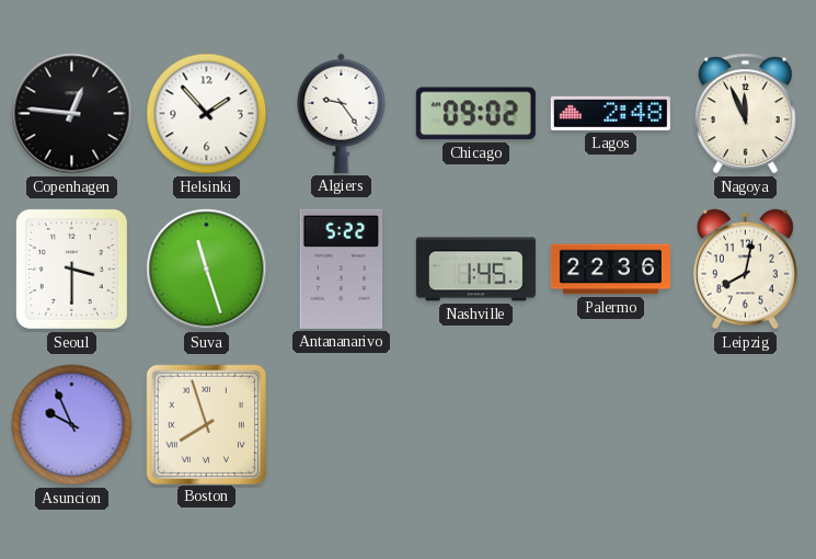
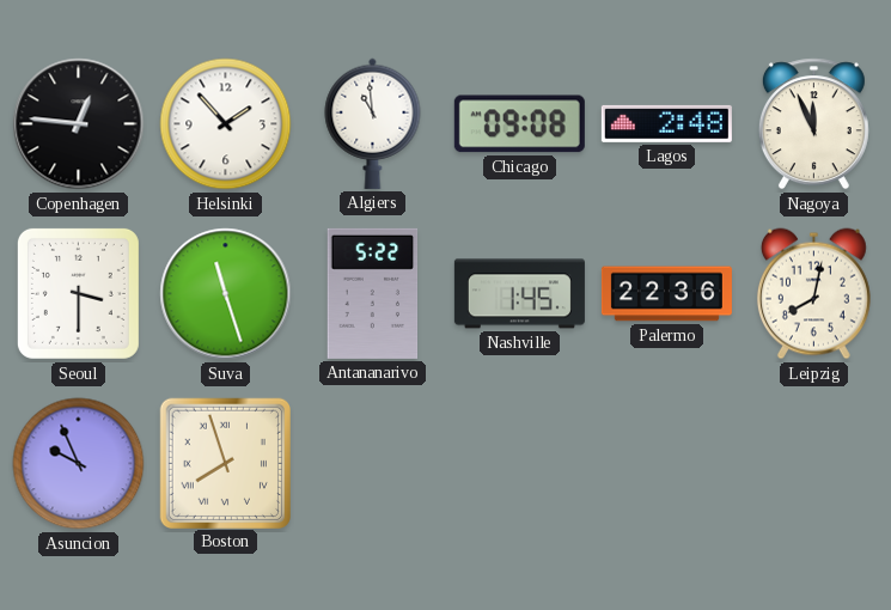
Algiers: 9:24 -> 10:59
Chicago: 09:02 -> 09:08
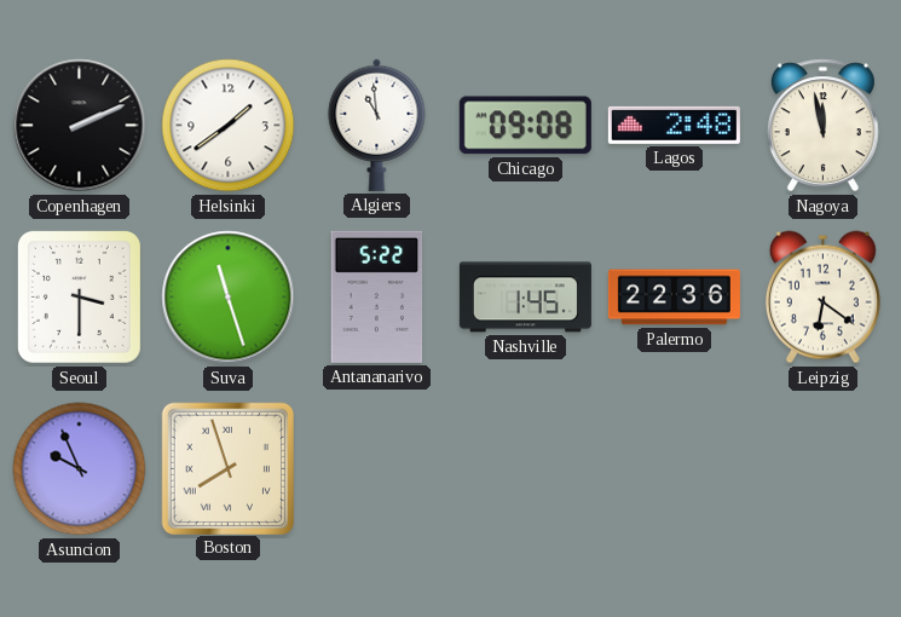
Copenhagen: 12:46 -> 2:11
Helsinki: 1:53 -> 1:39
Nagoya: 11:56 -> 11:58
Leipzig: 8:02 -> 6:21
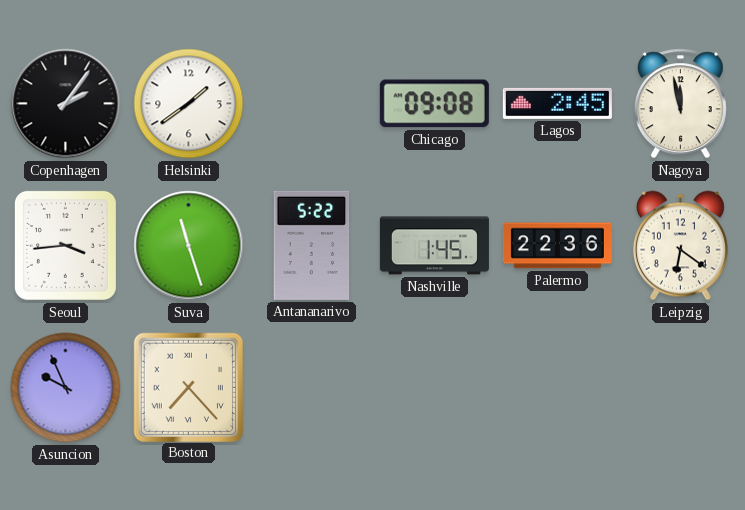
Copenhagen: 2:11 -> 2:06
Algiers: 10:59 -> none
Lagos: 2:48 -> 2:45
Seoul: 3:30 -> 3:44
Boston: 7:57 -> 7:23
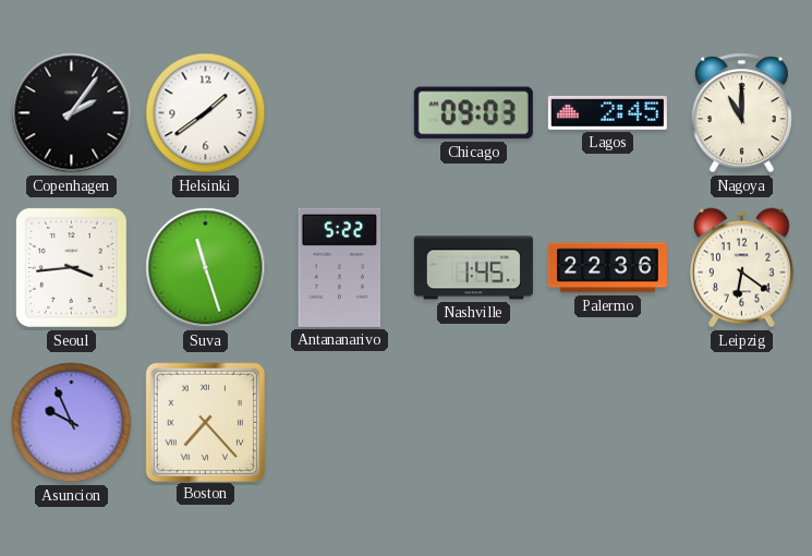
Chicago: 09:08 -> 09:03
Nagoya: 11:58 -> 11:00
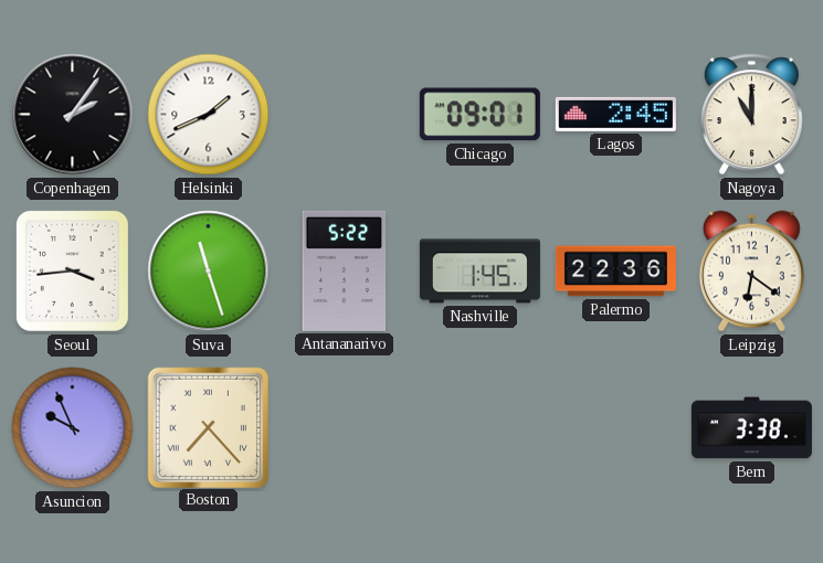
Helsinki: 1:39 -> 1:41
Chicago: 09:03 -> 09:01
Bern: none -> 3:38
